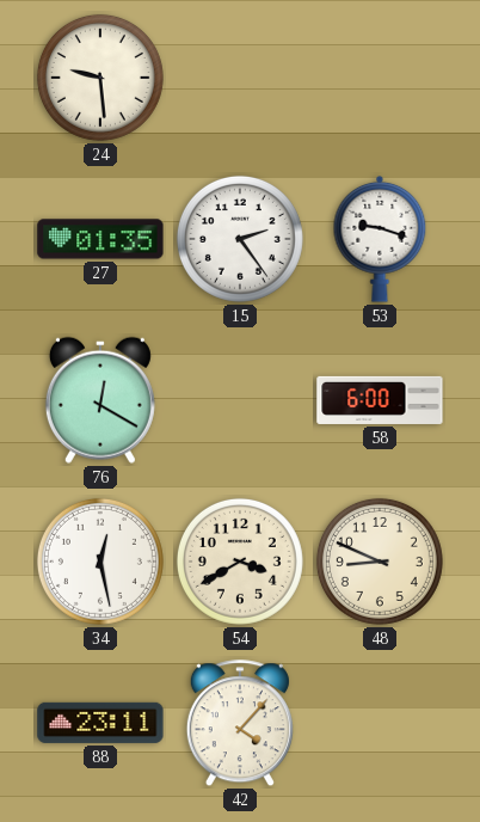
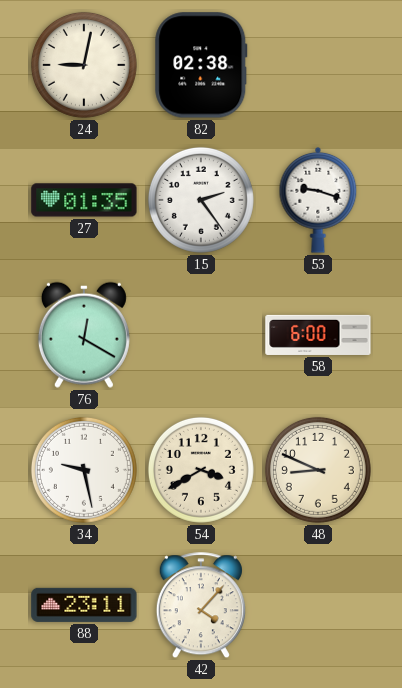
24: 9:29 -> 9:02
82: none -> 02:38
34: 12:28 -> 9:28
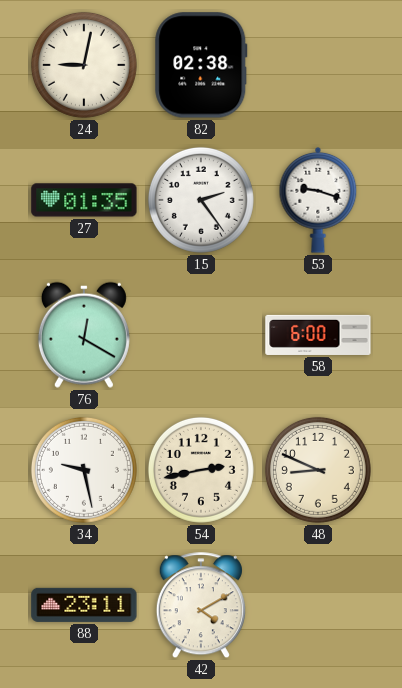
54: 3:40 -> 2:43
42: 4:07 -> 4:10
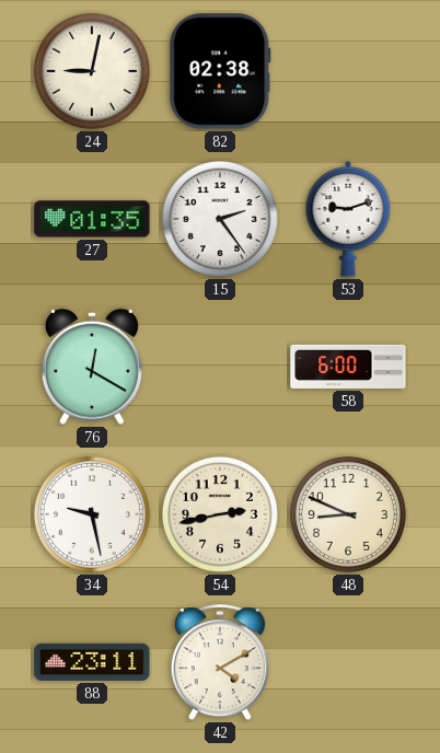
53: 9:18 -> 9:12
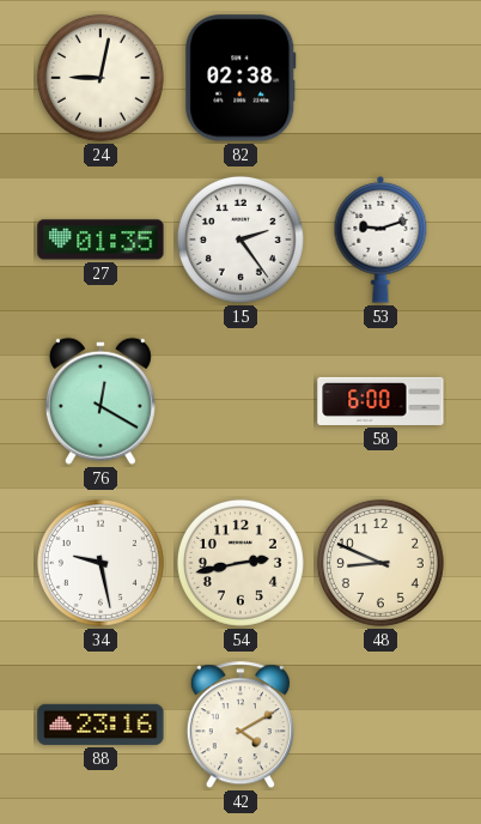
88: 23:11 -> 23:16
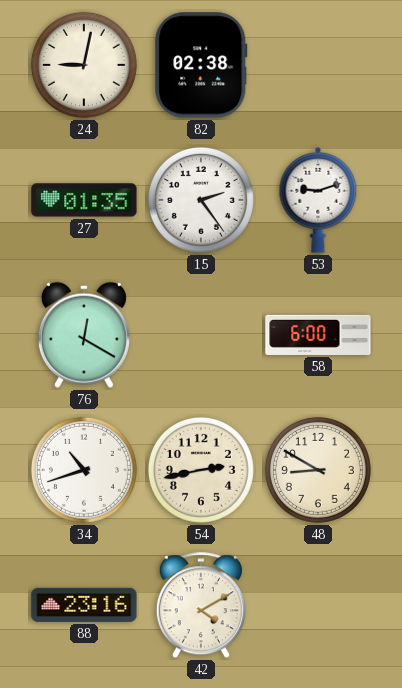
34: 9:28 -> 10:42
48: 8:49 -> 8:50
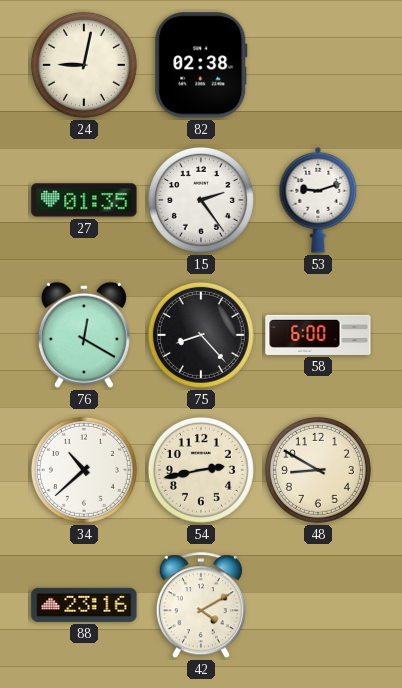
75: none -> 8:23
34: 10:42 -> 10:38
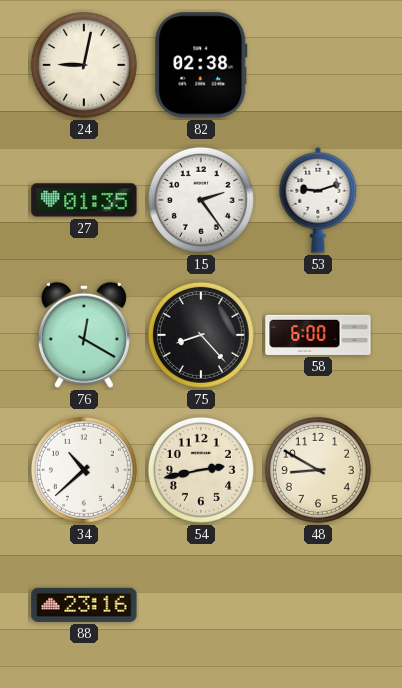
42: 4:10 -> none
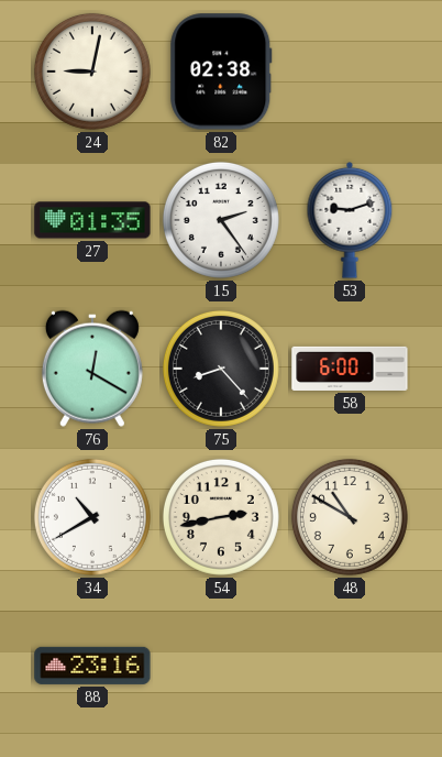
34: 10:38 -> 10:40
48: 8:50 -> 10:50
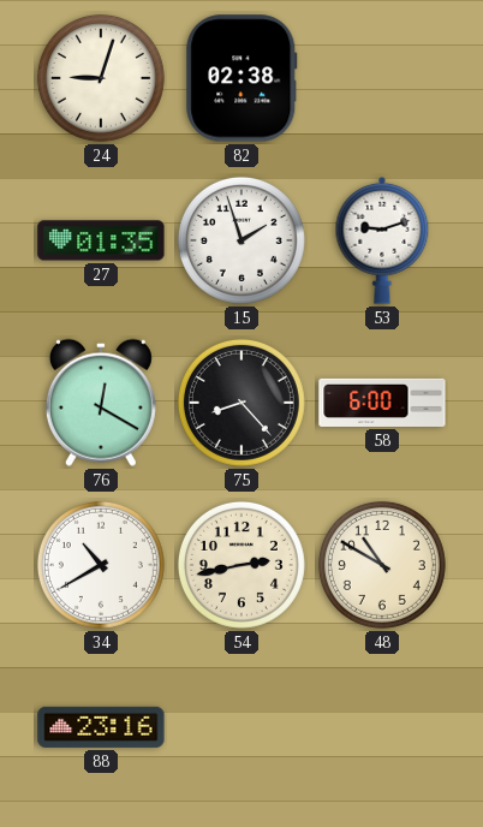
24: 9:02 -> 9:03
15: 2:24 -> 1:57
